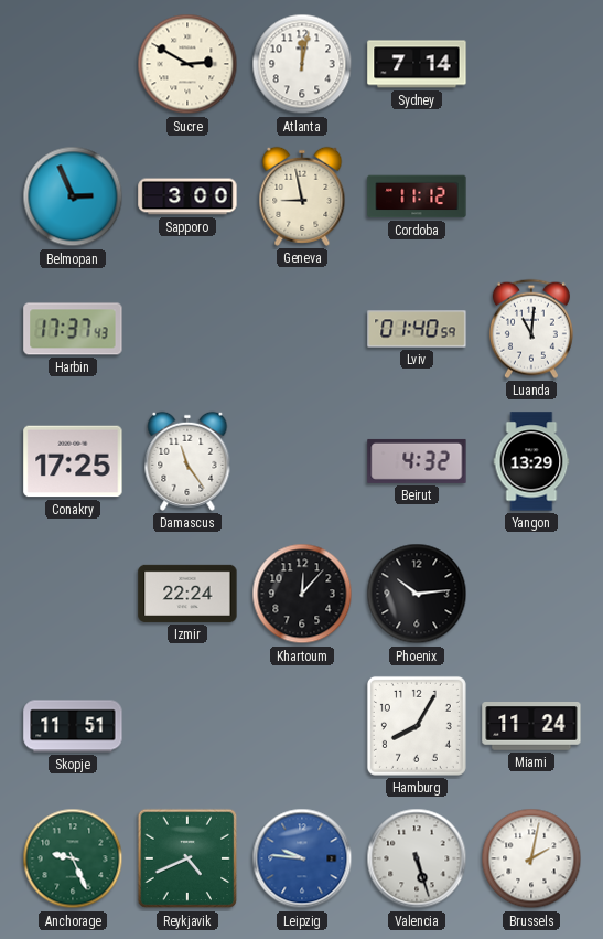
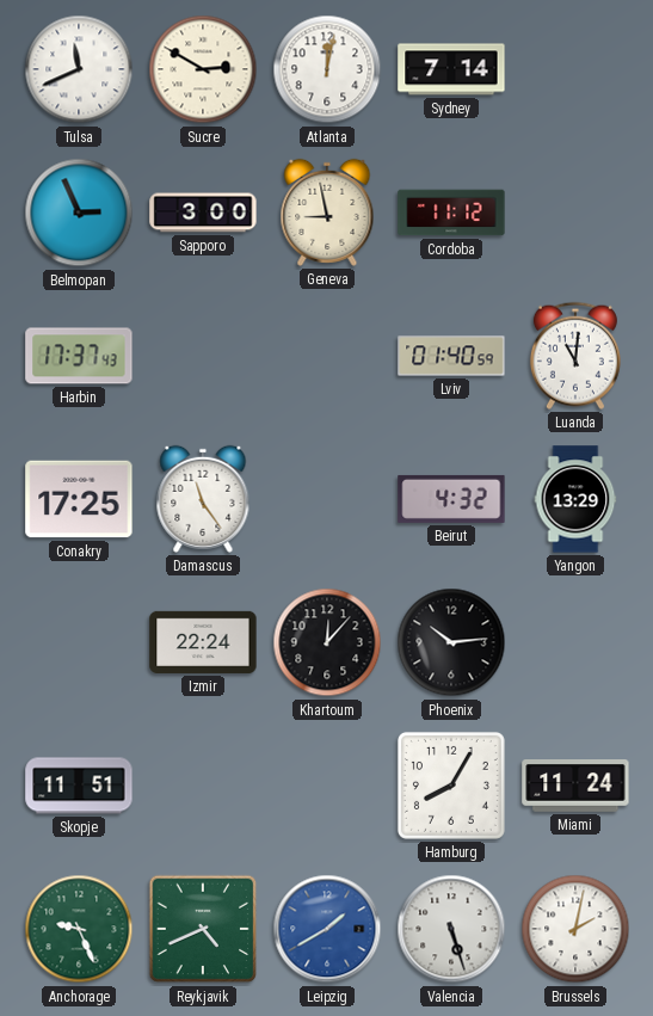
Tulsa: none -> 11:41
Leipzig: 9:46 -> 1:40
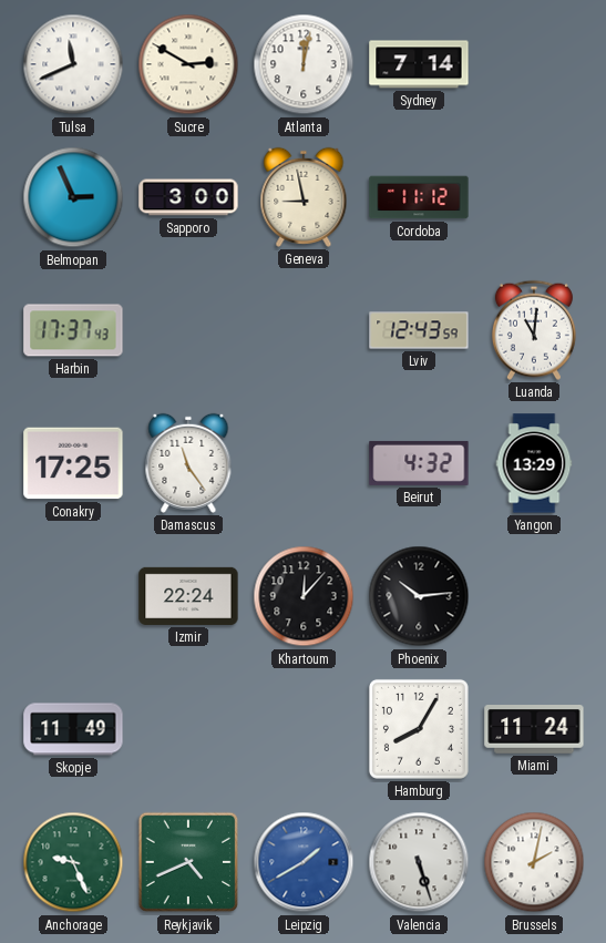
Lviv: 01:40 -> 12:43
Skopje: 11:51 -> 11:49
